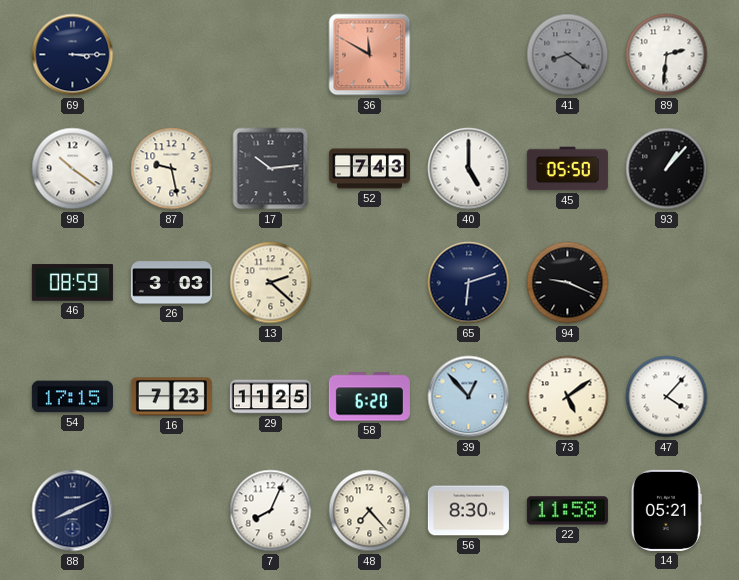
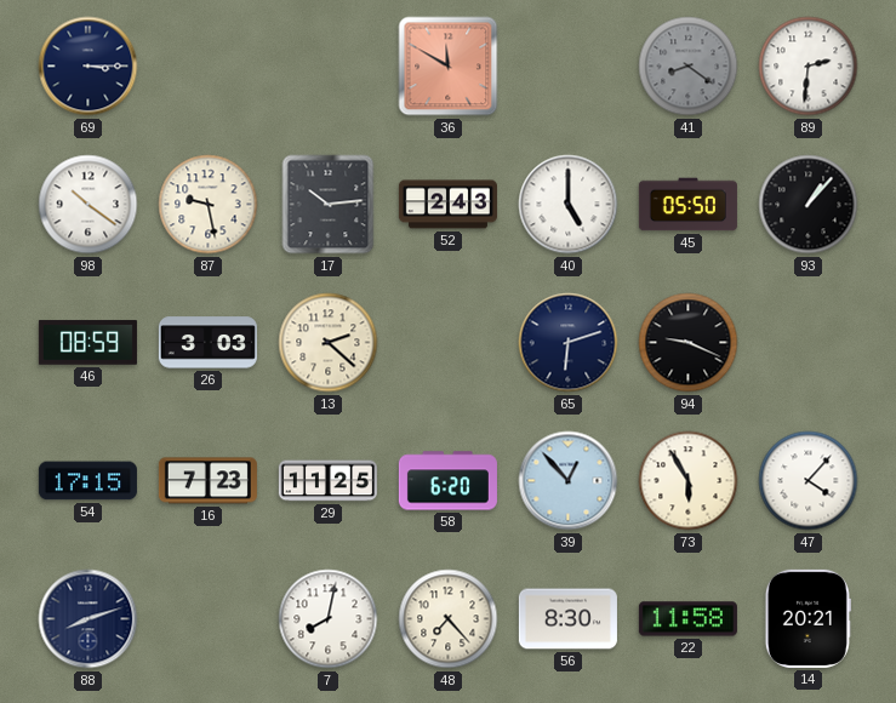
52: 7:43 -> 2:43
73: 5:09 -> 5:55
88: 8:11 -> 8:12
7: 8:04 -> 8:02
14: 05:21 -> 20:21
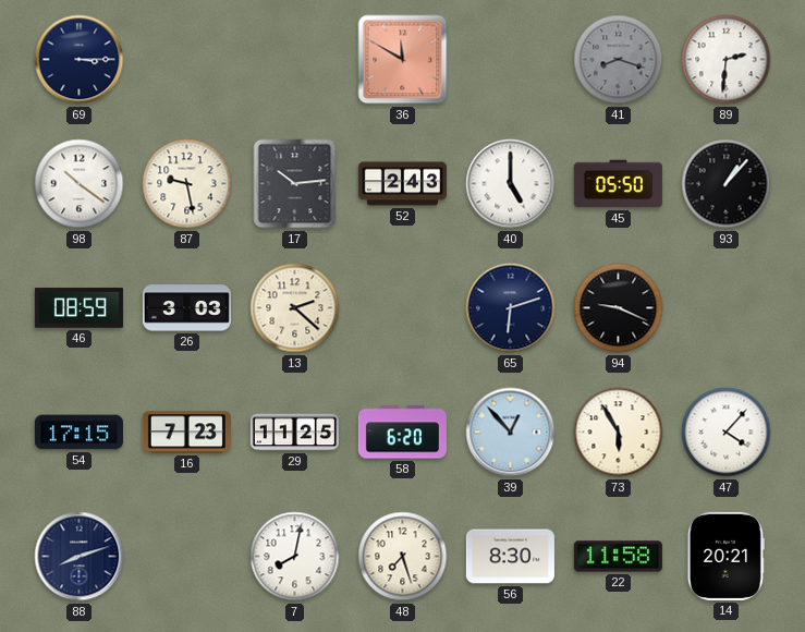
41: 8:21 -> 8:18
48: 7:23 -> 7:27
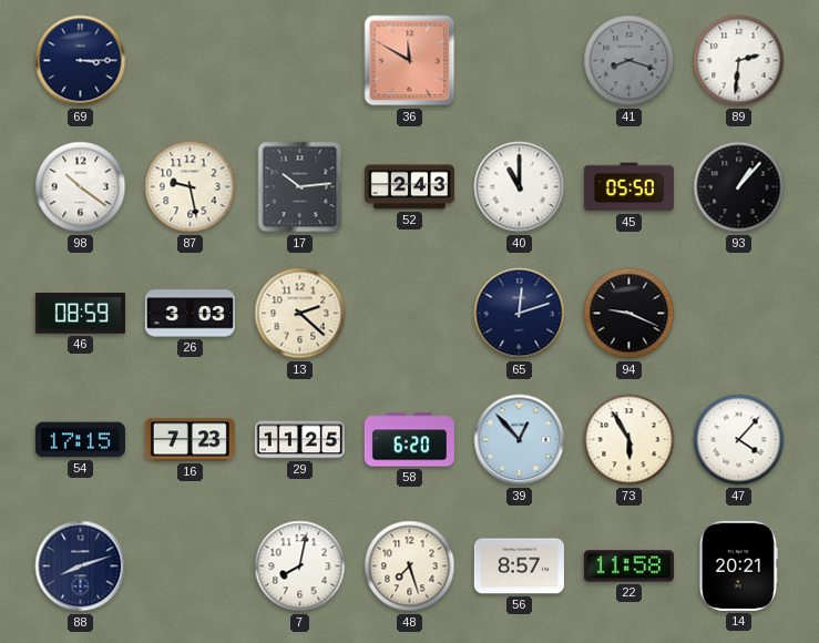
40: 5:00 -> 11:00
65: 6:12 -> 12:12
56: 8:30 -> 8:57
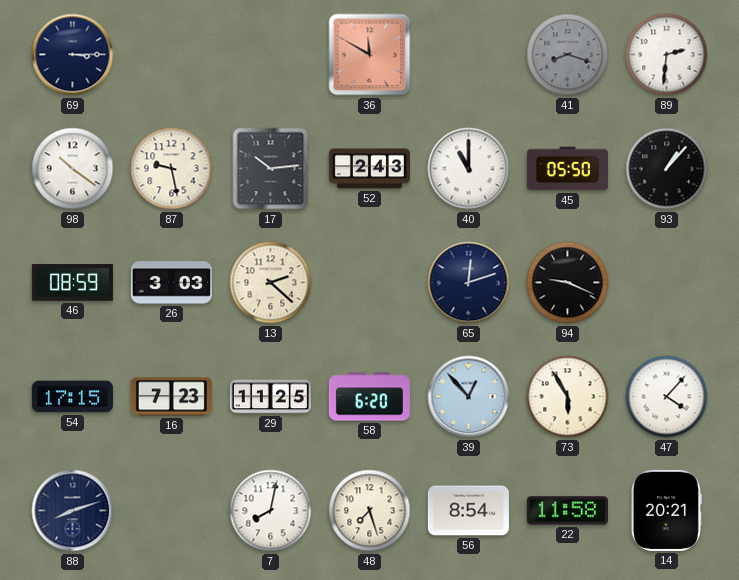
56: 8:57 -> 8:54
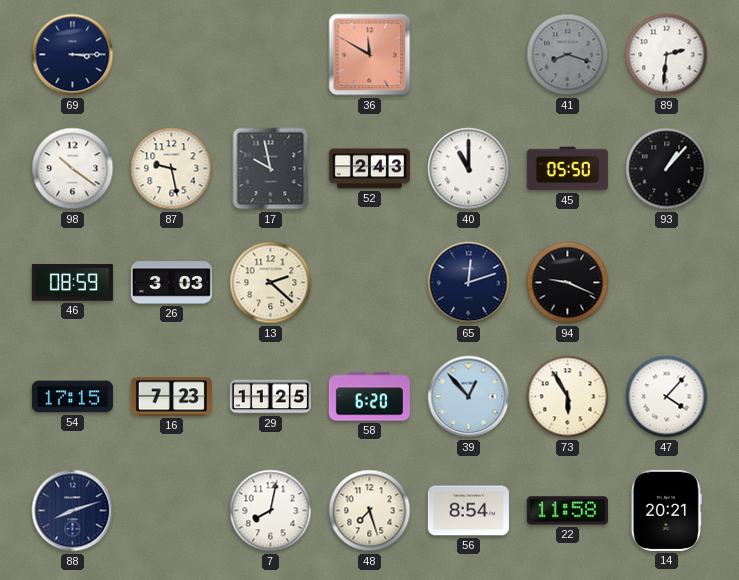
17: 10:14 -> 9:58
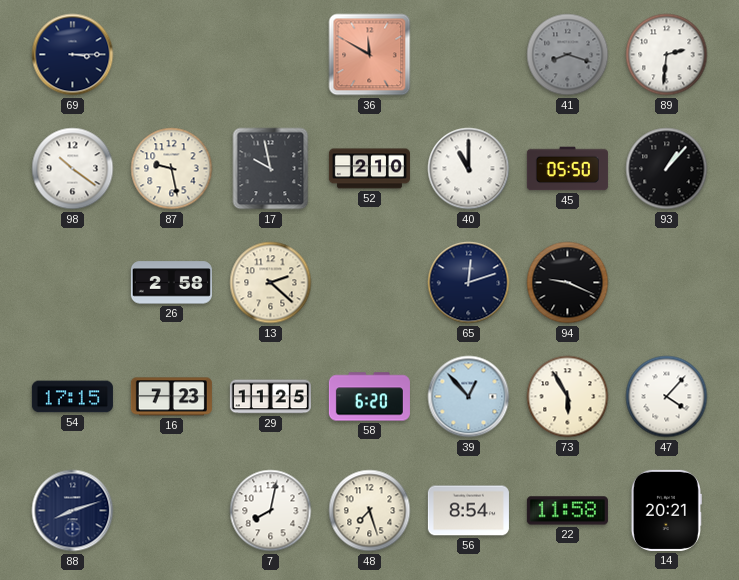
52: 2:43 -> 2:10
46: 08:59 -> none
26: 3:03 -> 2:58
